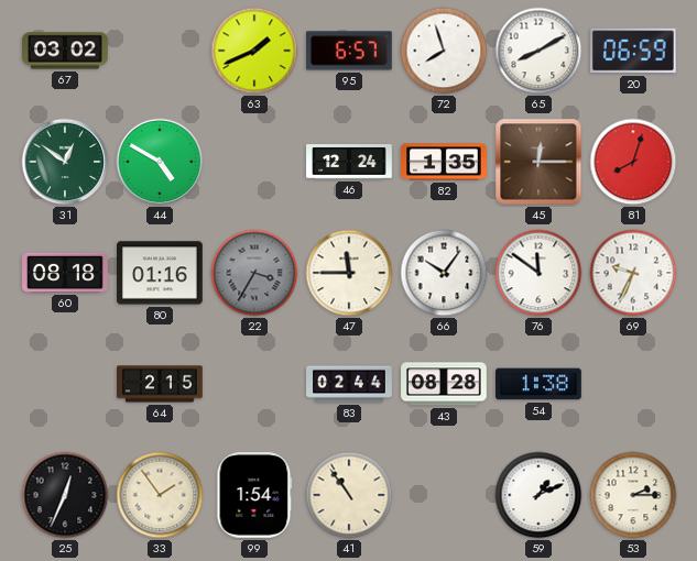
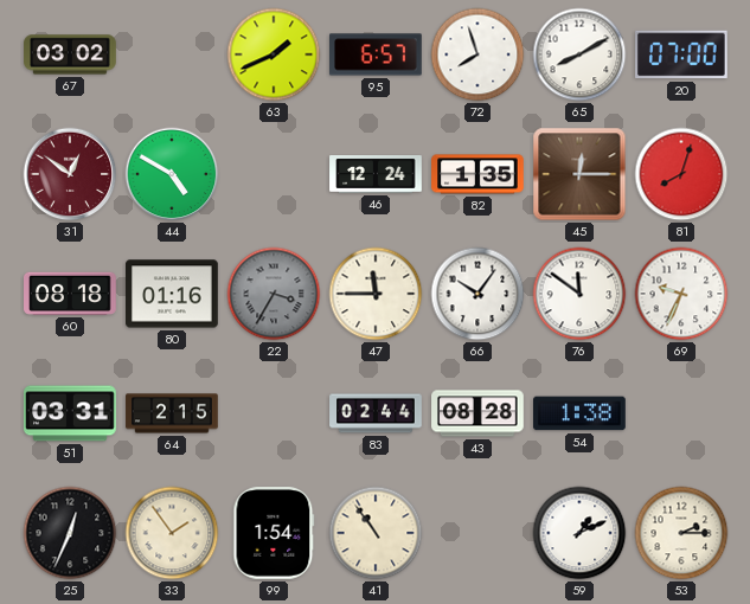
20: 06:59 -> 07:00
31 dial: green -> burgundy
51: none -> 03:31
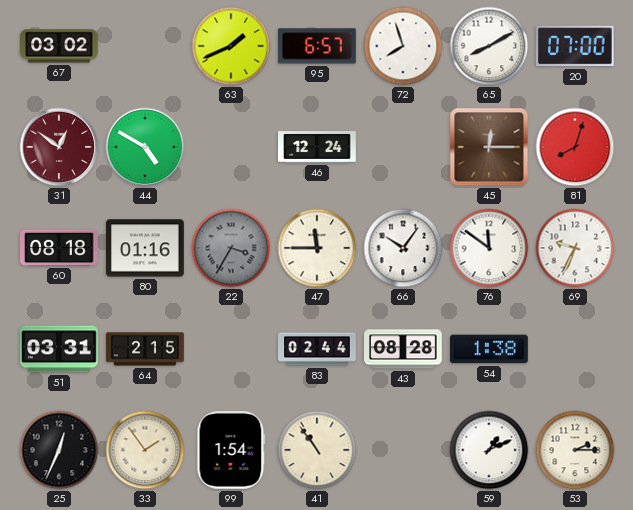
82: 1:35 -> none
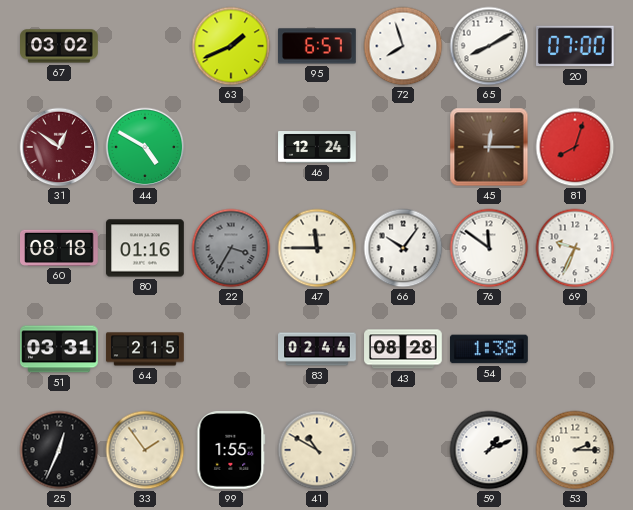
99: 1:54 -> 1:55
41: 10:54 -> 10:50
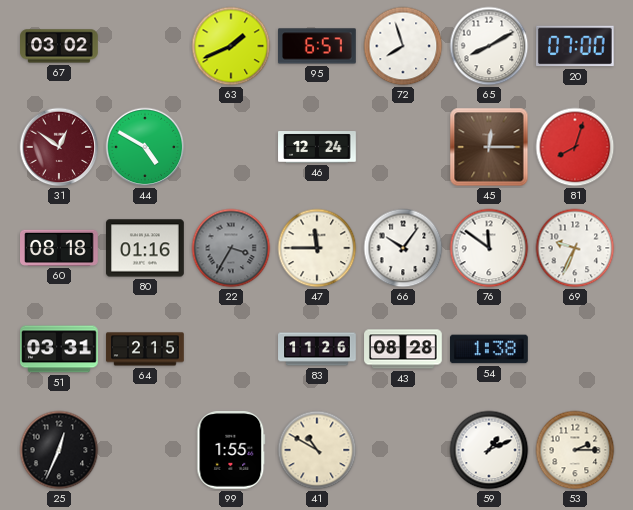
83: 02:44 -> 11:26
33: 1:54 -> none
